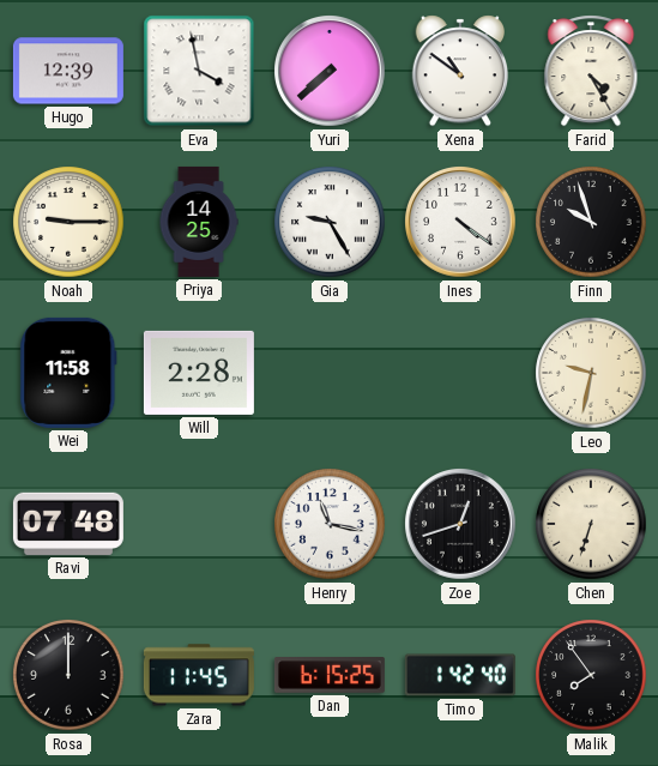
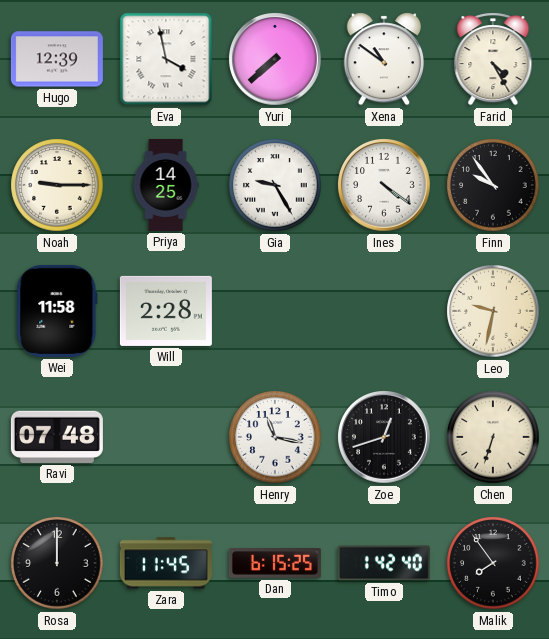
Finn: 9:57 -> 9:54
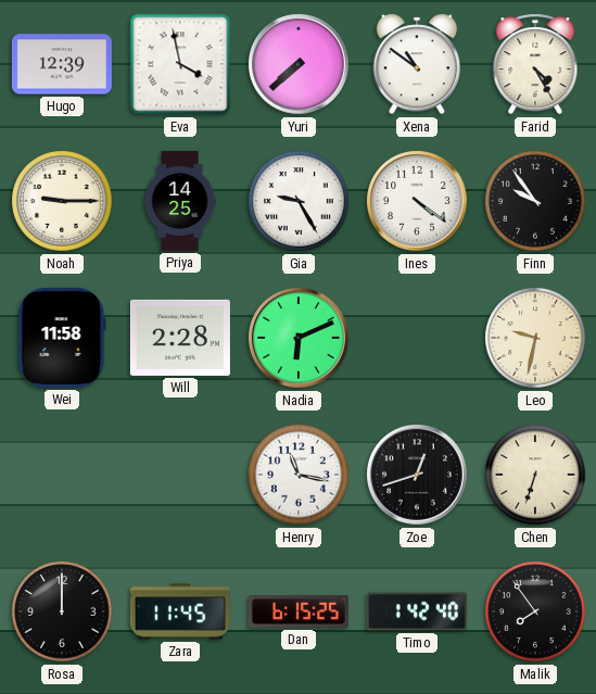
Nadia: none -> 6:11
Ravi: 07:48 -> none
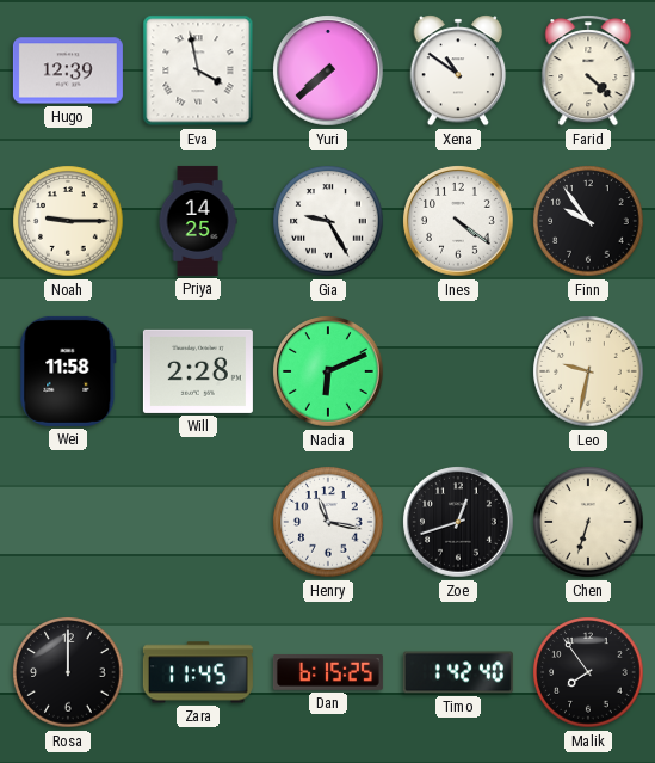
Farid: 4:25 -> 4:22
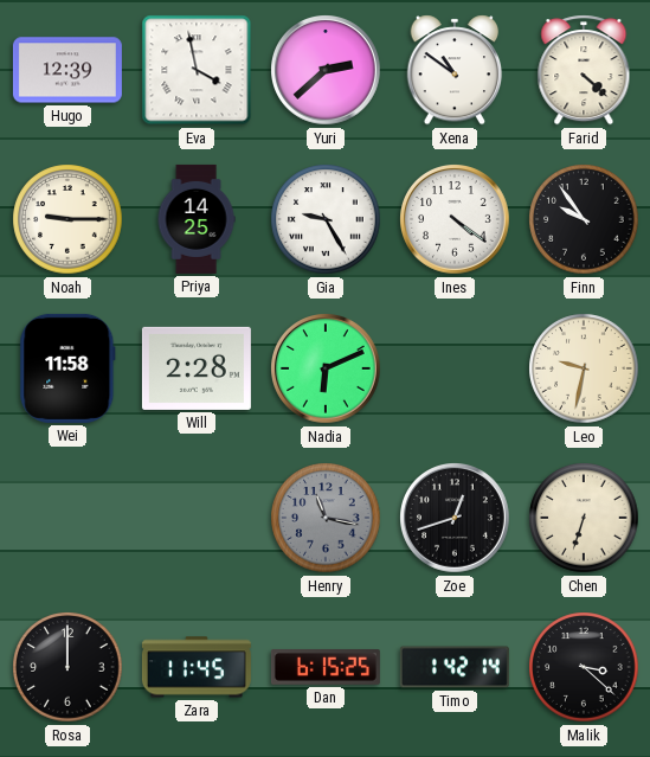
Yuri: 7:38 -> 2:38
Henry dial: white -> grey
Timo: 1:42:40 -> 1:42:14
Malik: 7:54 -> 3:22
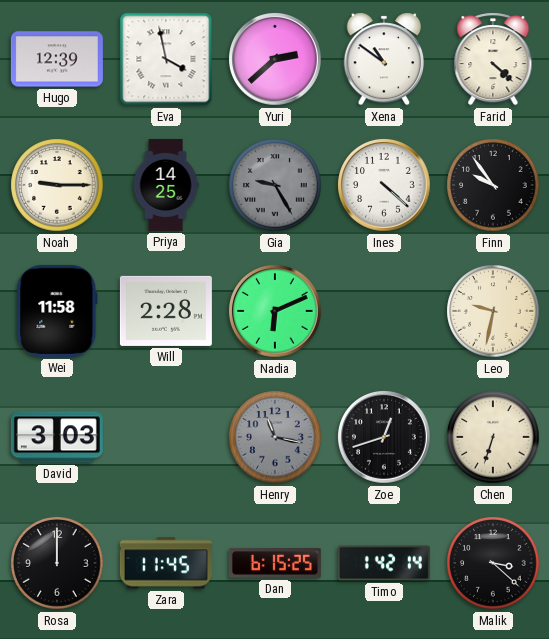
Gia dial: white -> grey
Ines: 4:21 -> 4:22
David: none -> 3:03
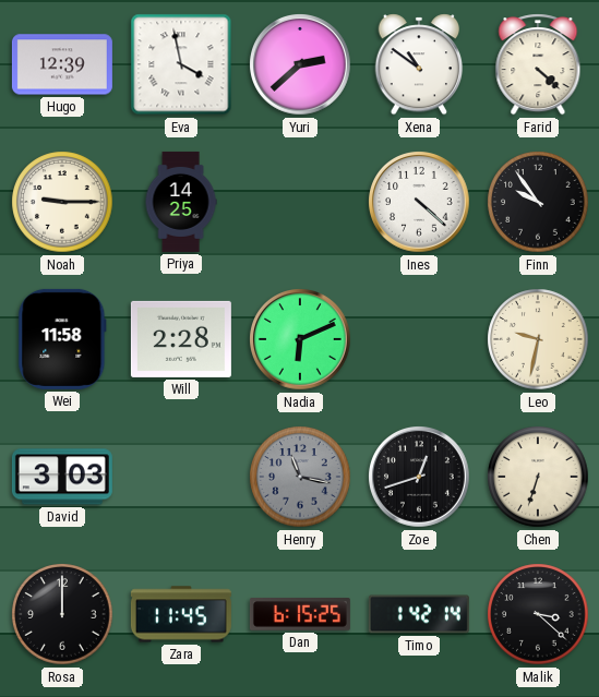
Gia: 9:25 -> none
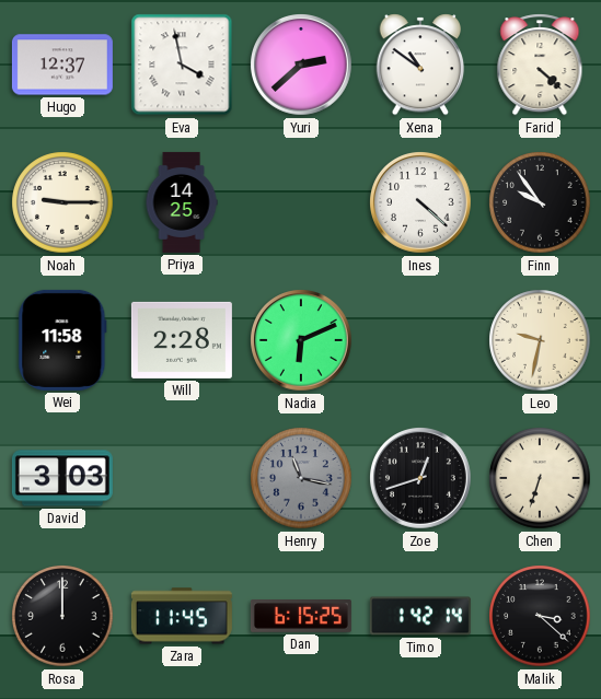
Hugo: 12:39 -> 12:37
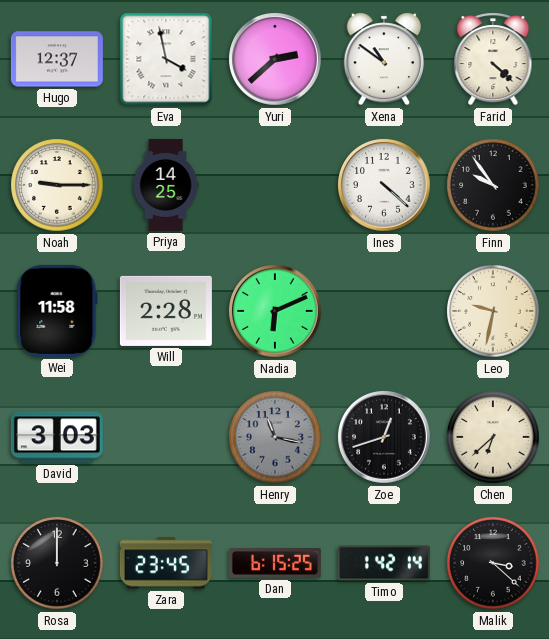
Chen: 6:33 -> 6:38
Zara: 11:45 -> 23:45
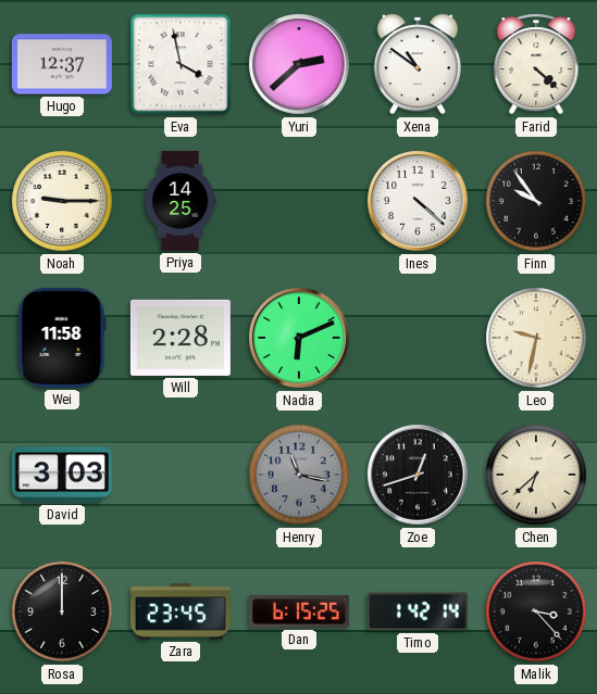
Malik: 3:22 -> 3:23
